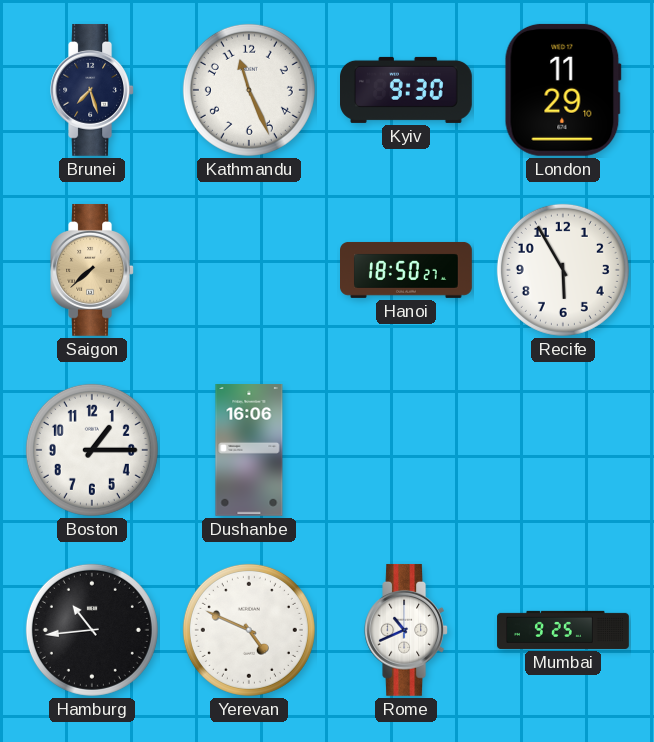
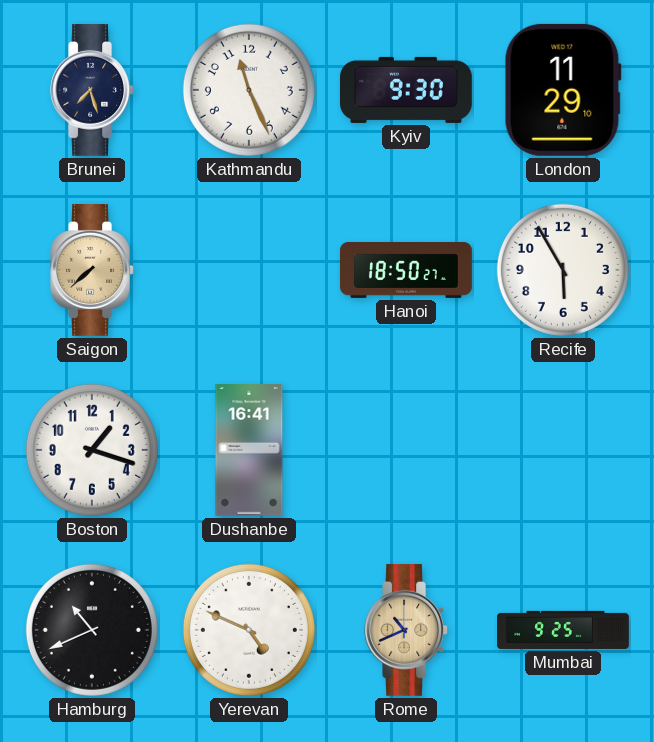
Boston: 1:15 -> 1:18
Dushanbe: 16:06 -> 16:41
Hamburg: 10:44 -> 10:41
Rome dial: white -> champagne
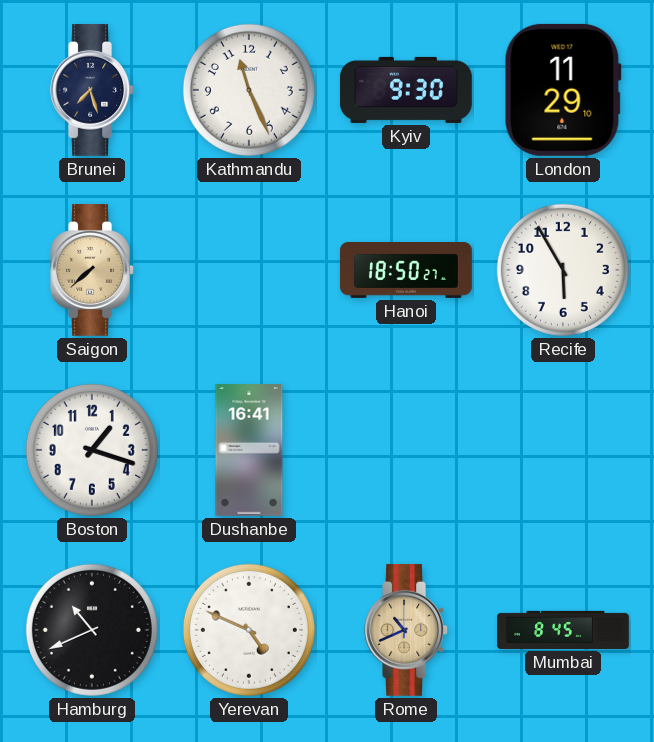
Mumbai: 9:25 -> 8:45
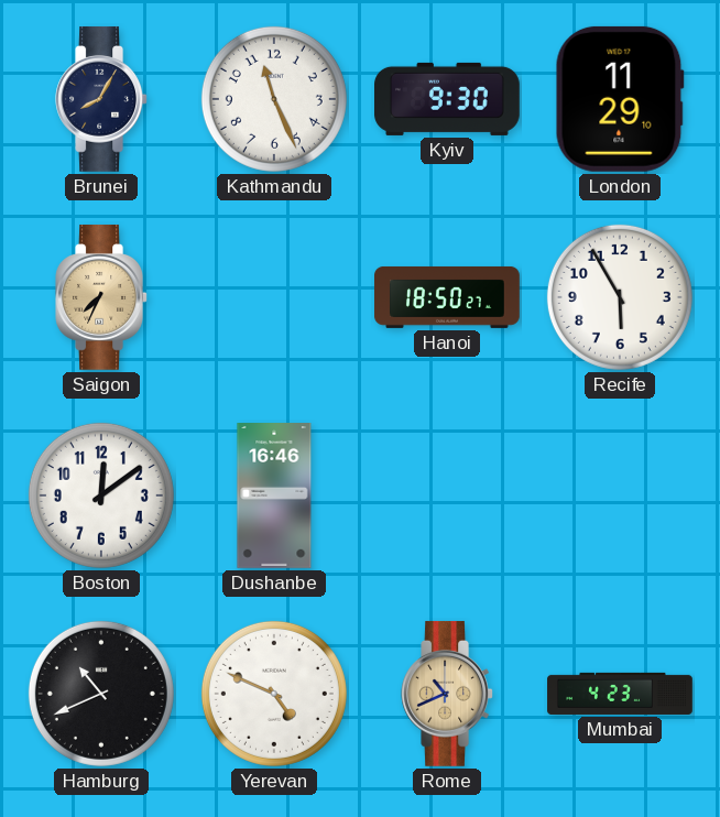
Brunei: 7:27 -> 8:05
Saigon: 7:38 -> 7:34
Boston: 1:18 -> 12:09
Dushanbe: 16:41 -> 16:46
Mumbai: 8:45 -> 4:23
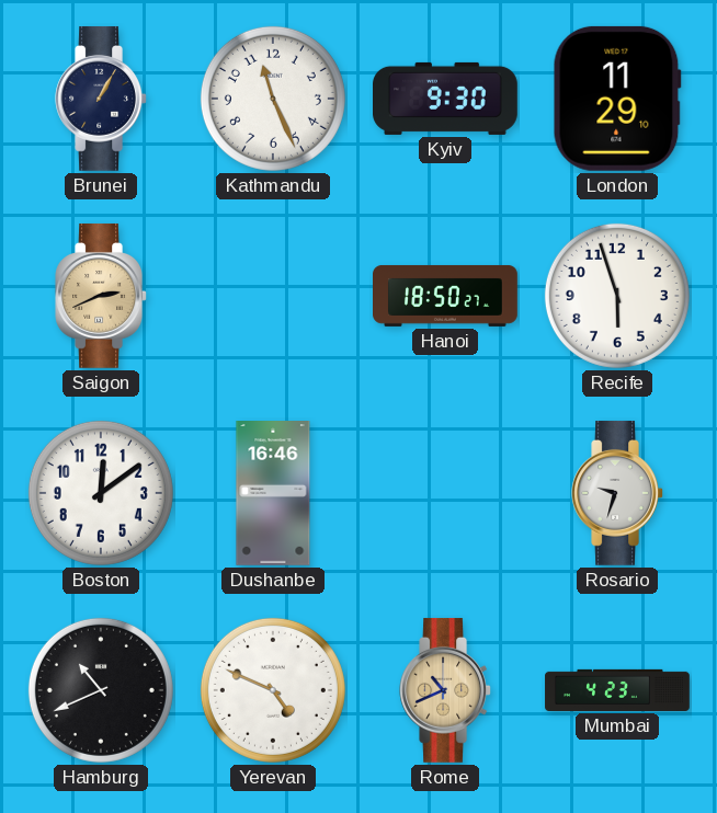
Brunei: 8:05 -> 1:05
Saigon: 7:34 -> 2:41
Recife: 5:55 -> 5:57
Rosario: none -> 9:33
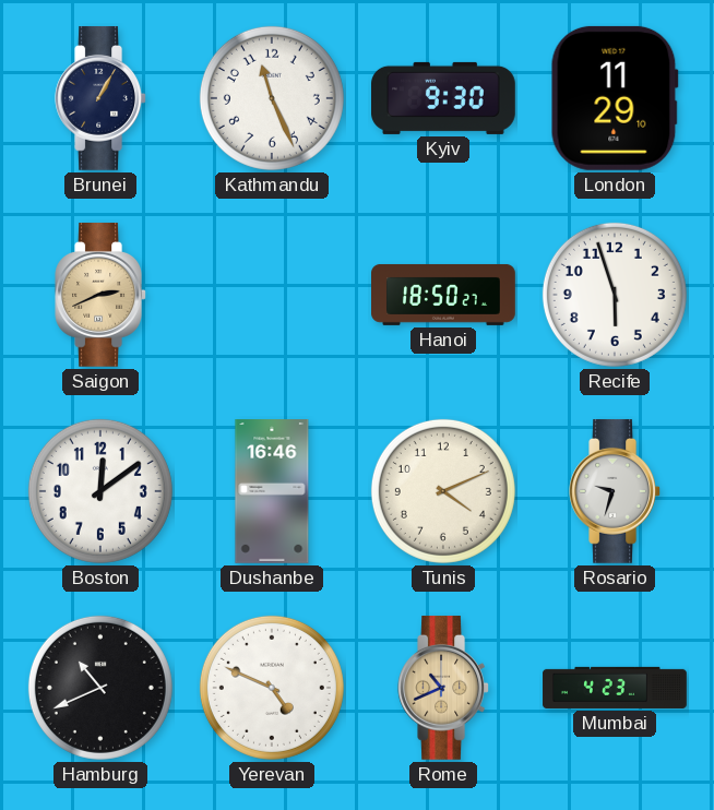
Tunis: none -> 4:11
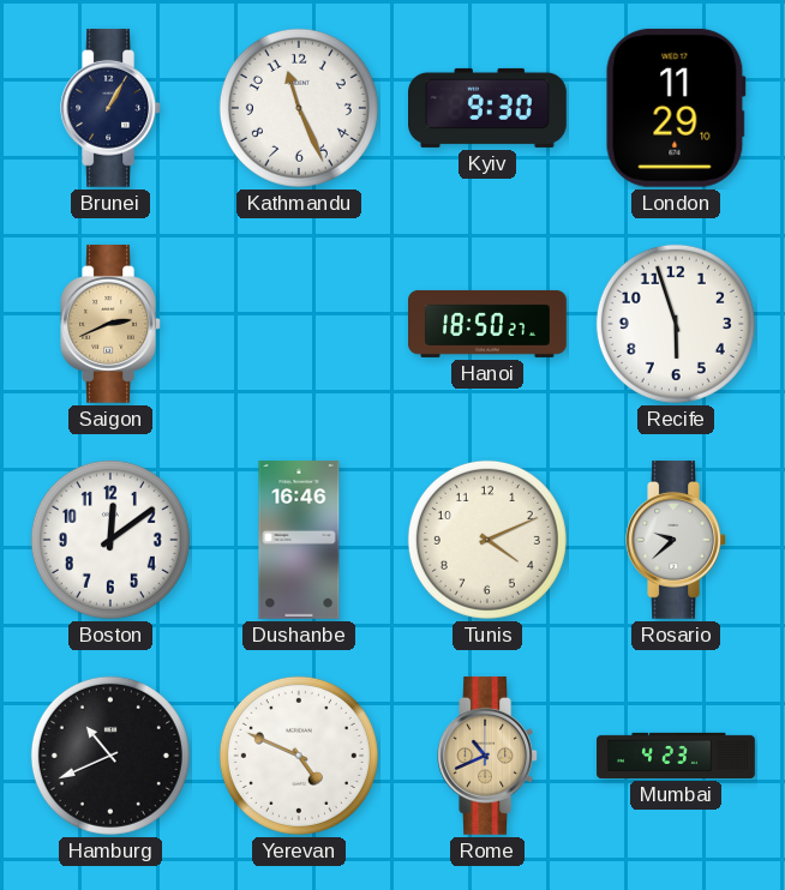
Rosario: 9:33 -> 9:38
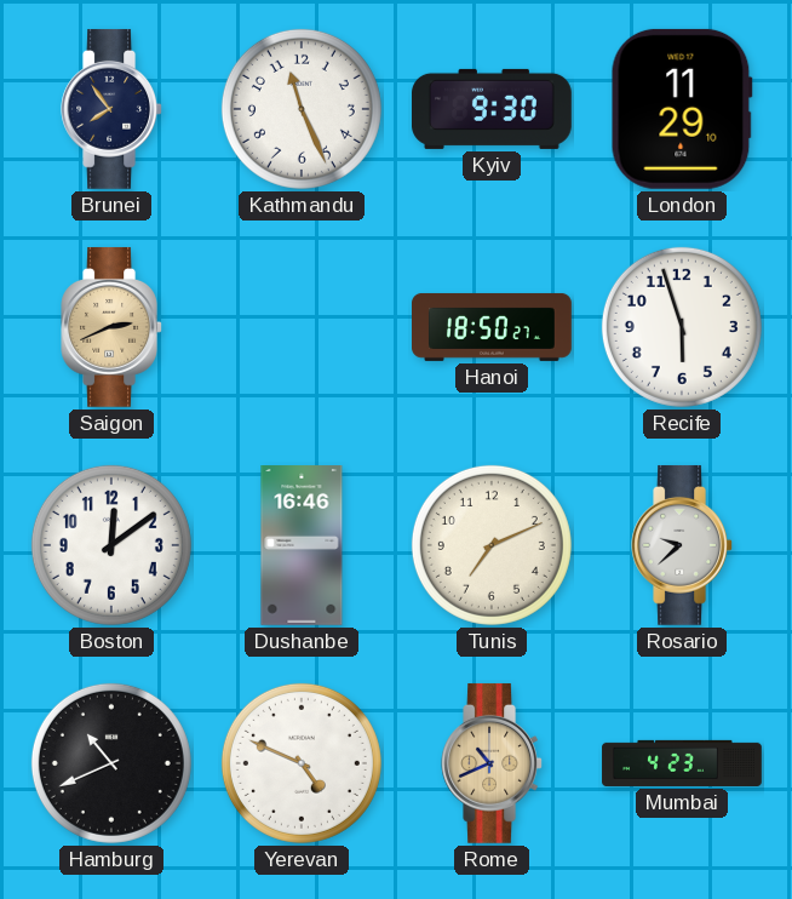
Brunei: 1:05 -> 7:54
Tunis: 4:11 -> 7:11
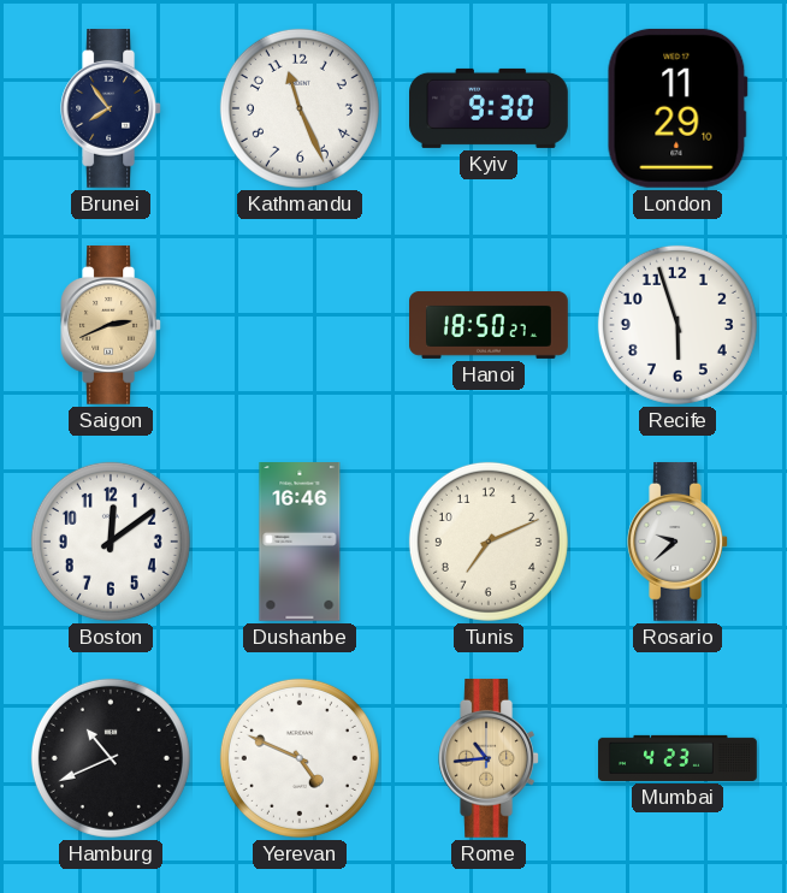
Rome: 10:41 -> 10:44
